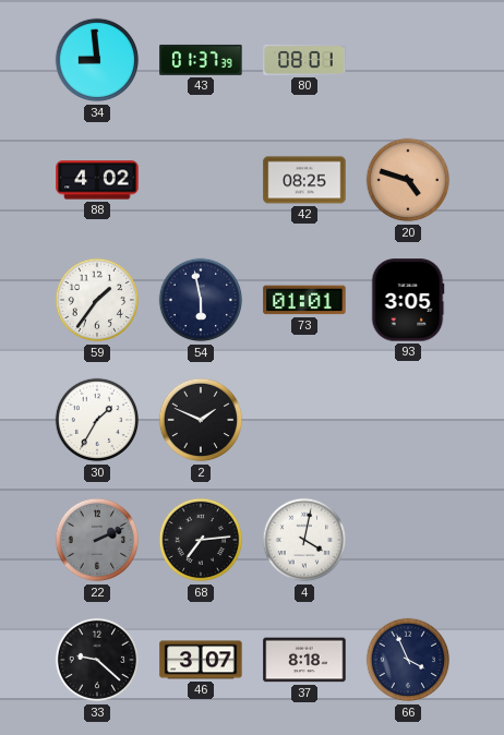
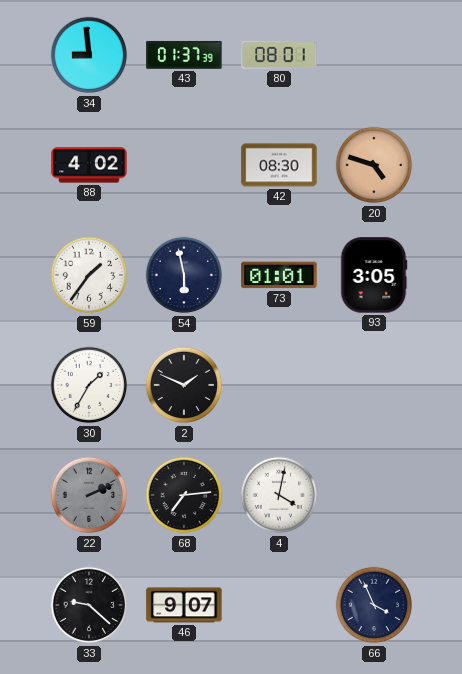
42: 08:25 -> 08:30
46: 3:07 -> 9:07
37: 8:18 -> none
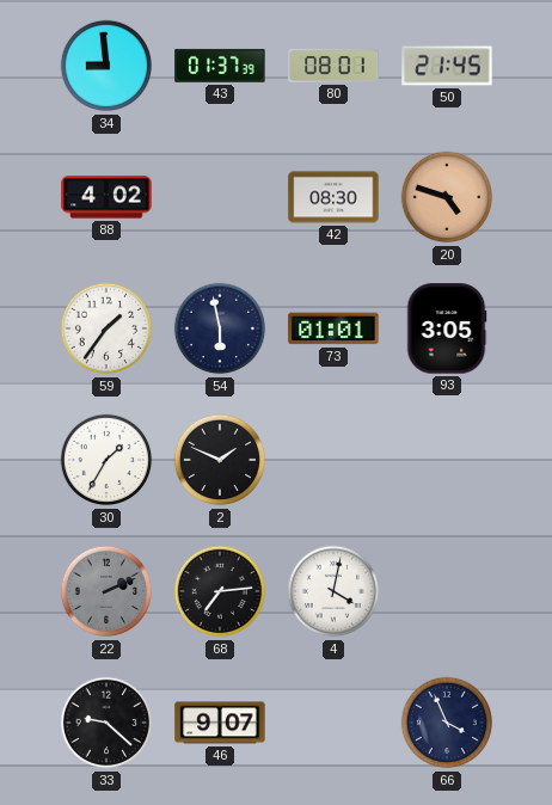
50: none -> 21:45
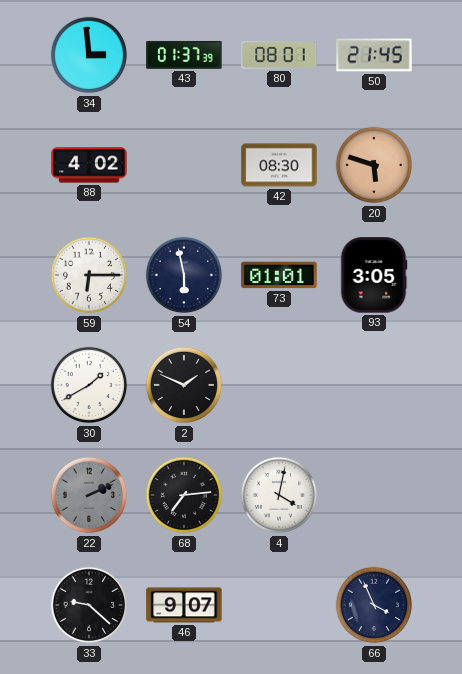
34: 8:59 -> 2:59
20: 4:48 -> 5:48
59: 1:36 -> 6:15
30: 1:35 -> 1:40
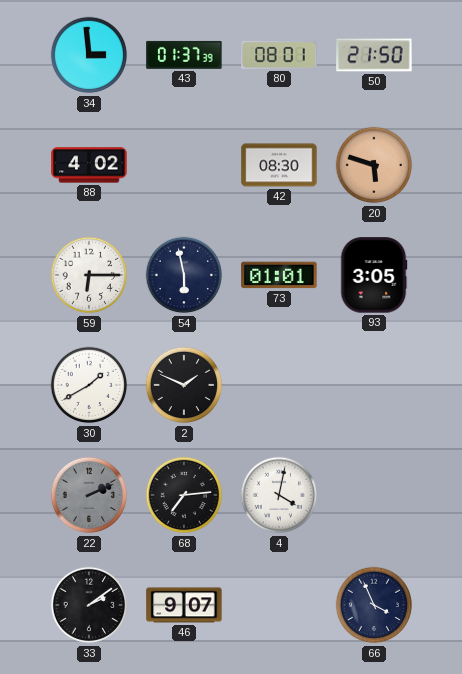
50: 21:45 -> 21:50
33: 9:22 -> 2:09
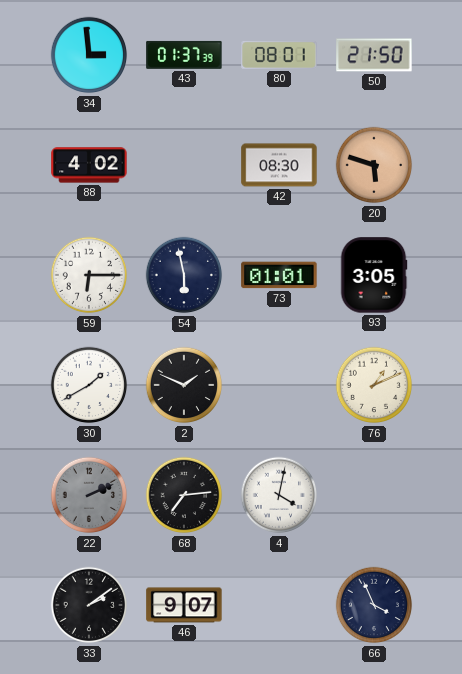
76: none -> 1:11
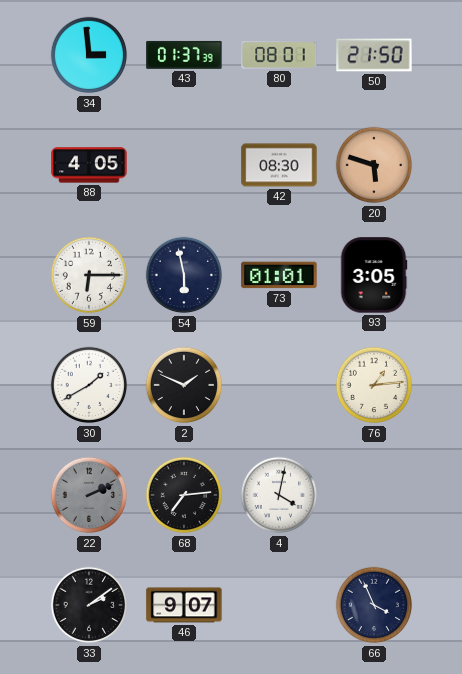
88: 4:02 -> 4:05
76: 1:11 -> 1:14
